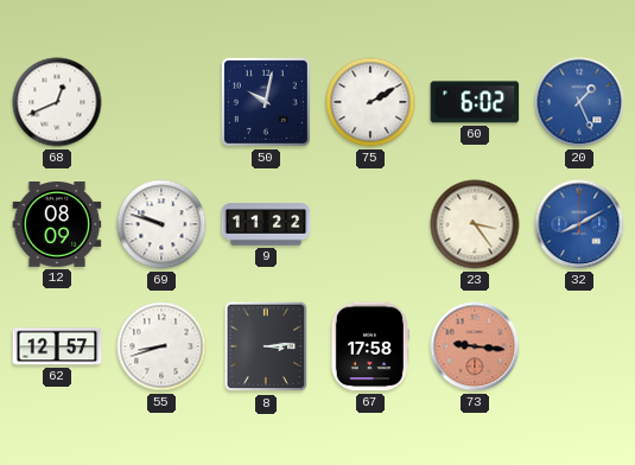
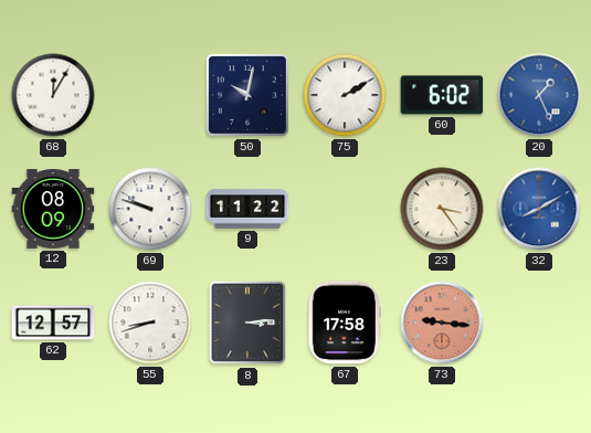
68: 12:41 -> 12:05
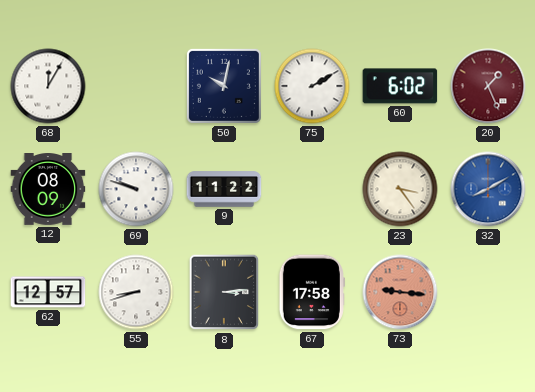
20 dial: blue -> burgundy
